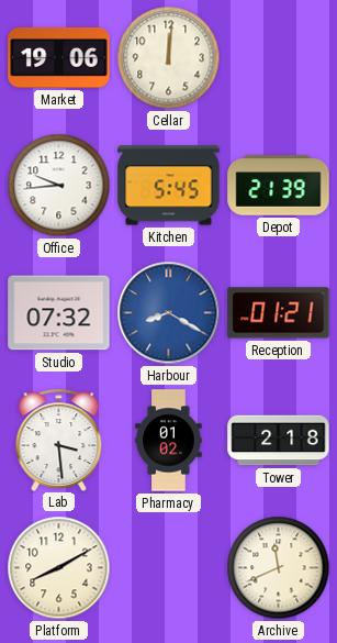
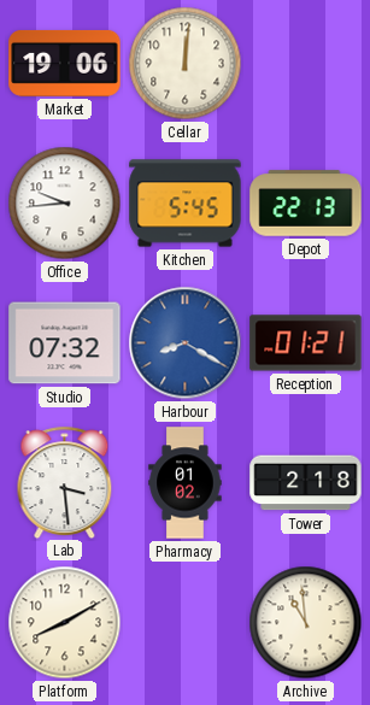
Depot: 21:39 -> 22:13
Archive: 11:41 -> 10:59
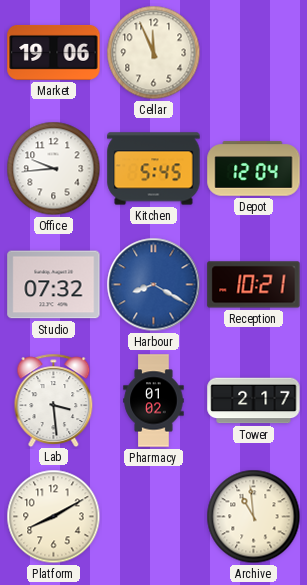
Cellar: 12:01 -> 11:56
Depot: 22:13 -> 12:04
Reception: 01:21 -> 10:21
Tower: 2:18 -> 2:17
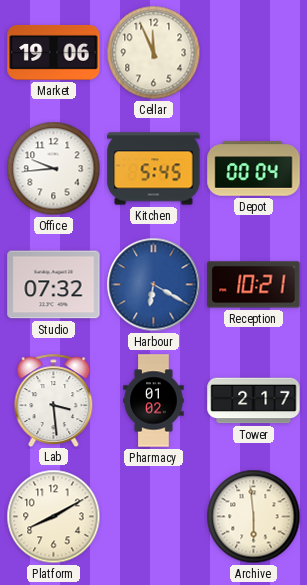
Depot: 12:04 -> 00:04
Harbour: 8:20 -> 6:20
Archive: 10:59 -> 5:59
